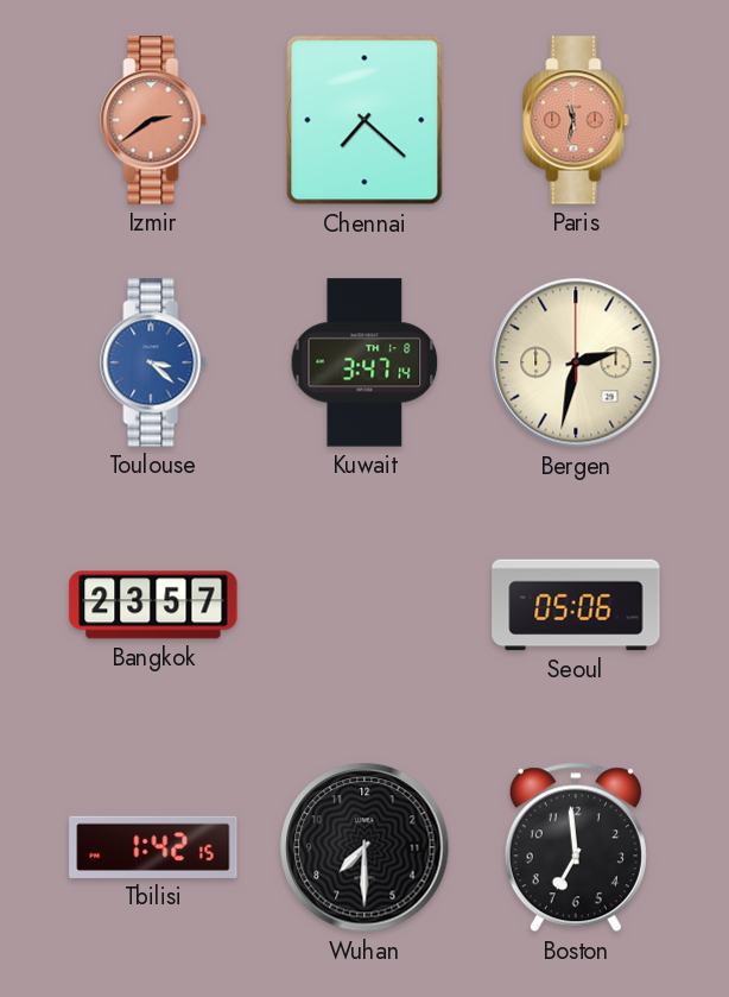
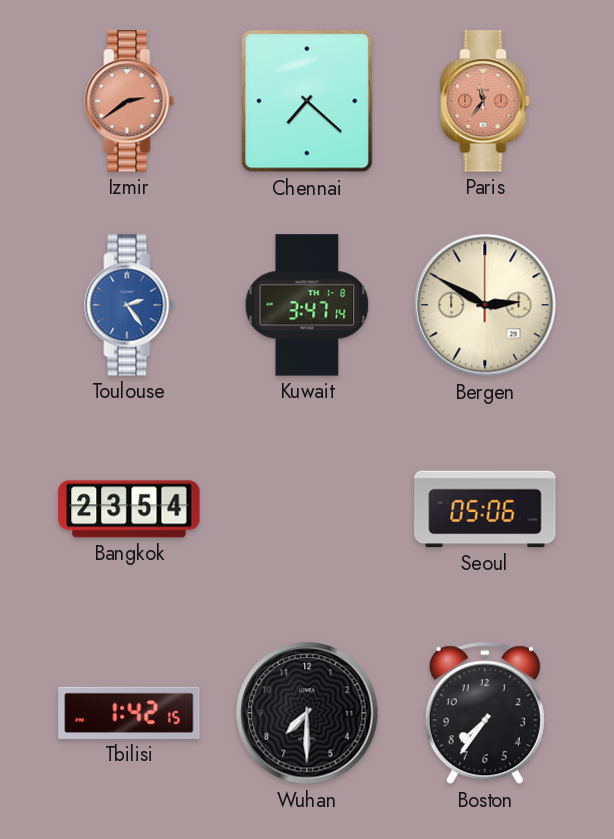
Paris: 11:32 -> 11:36
Toulouse: 3:22 -> 2:24
Bergen: 2:32 -> 2:50
Bangkok: 23:57 -> 23:54
Boston: 6:59 -> 7:36
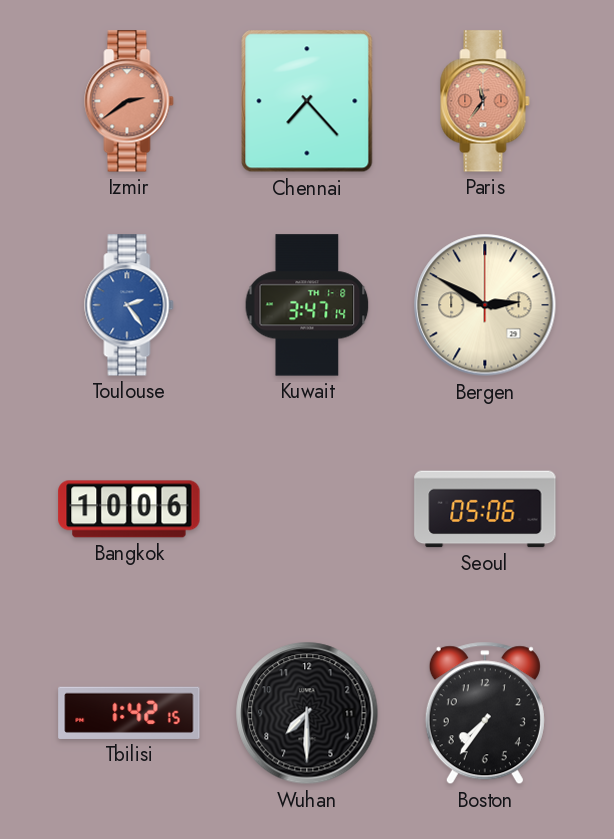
Chennai: 7:22 -> 7:23
Bangkok: 23:54 -> 10:06
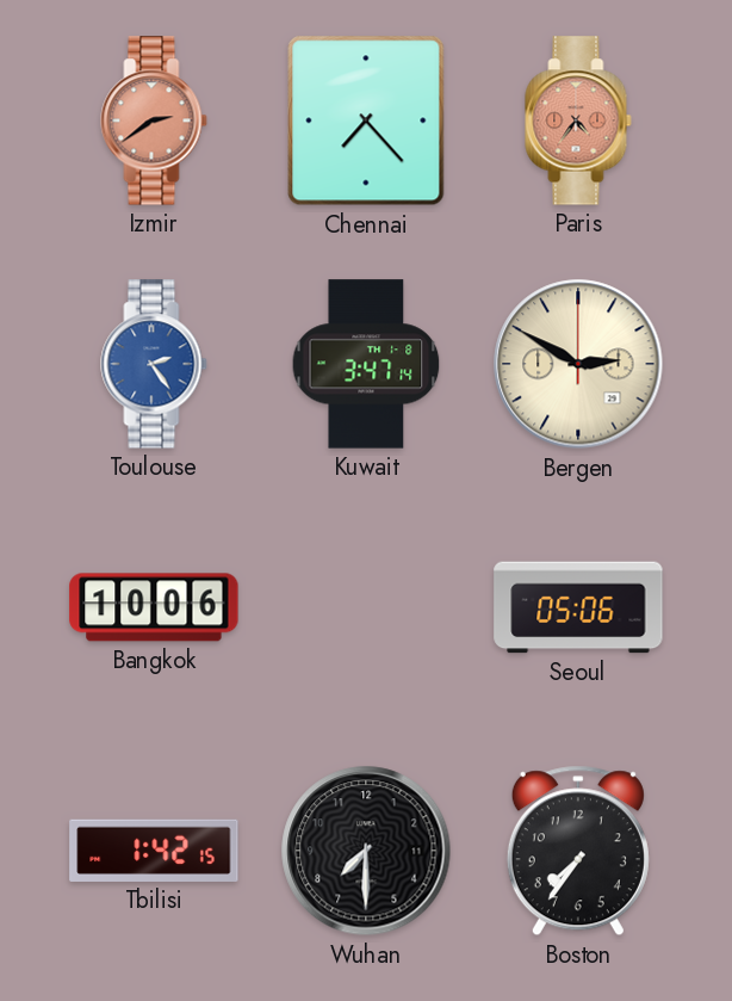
Paris: 11:36 -> 4:36
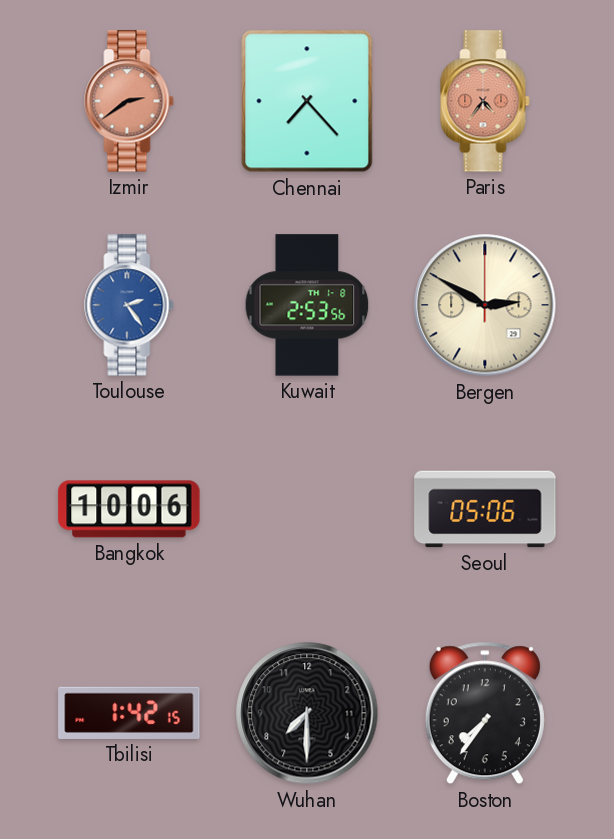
Kuwait: 3:47 -> 2:53
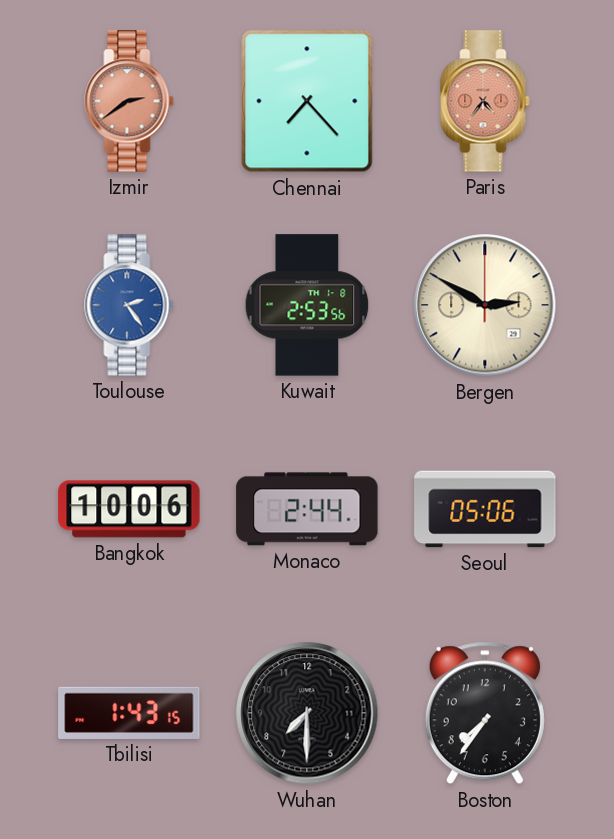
Monaco: none -> 2:44
Tbilisi: 1:42 -> 1:43
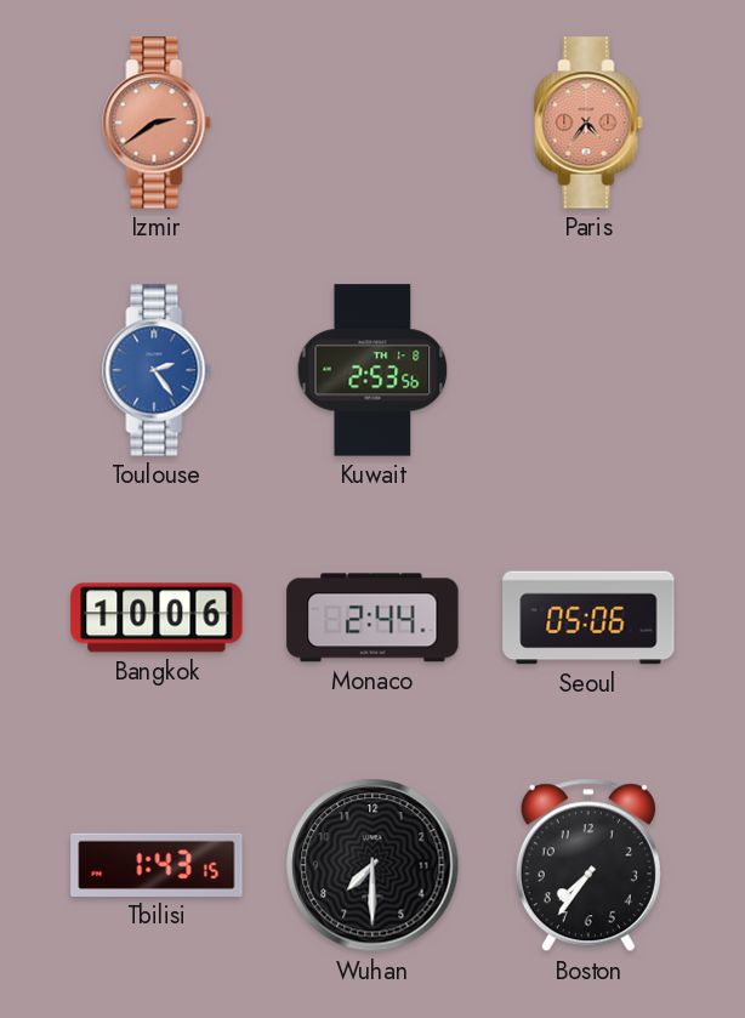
Chennai: 7:23 -> none
Bergen: 2:50 -> none
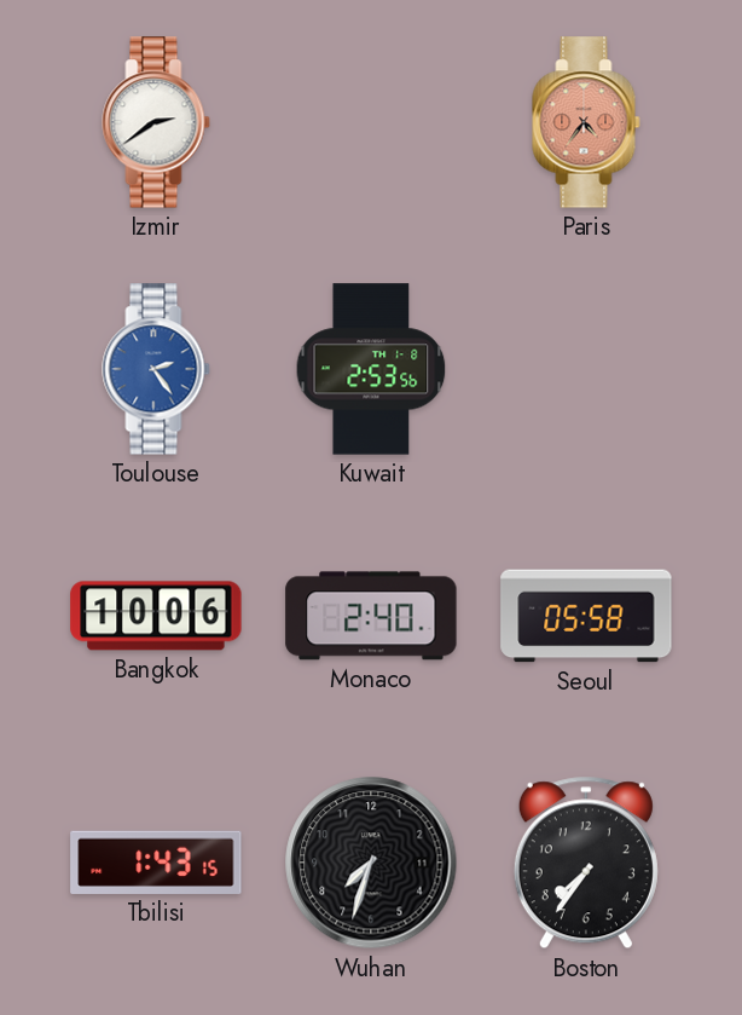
Izmir dial: salmon -> white
Monaco: 2:44 -> 2:40
Seoul: 05:06 -> 05:58
Wuhan: 7:30 -> 7:33
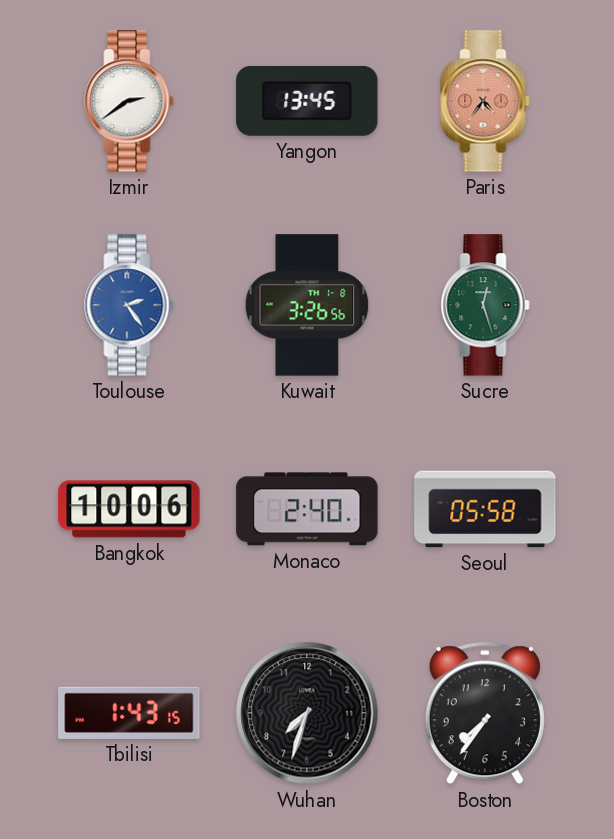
Yangon: none -> 13:45
Kuwait: 2:53 -> 3:26
Sucre: none -> 12:27
